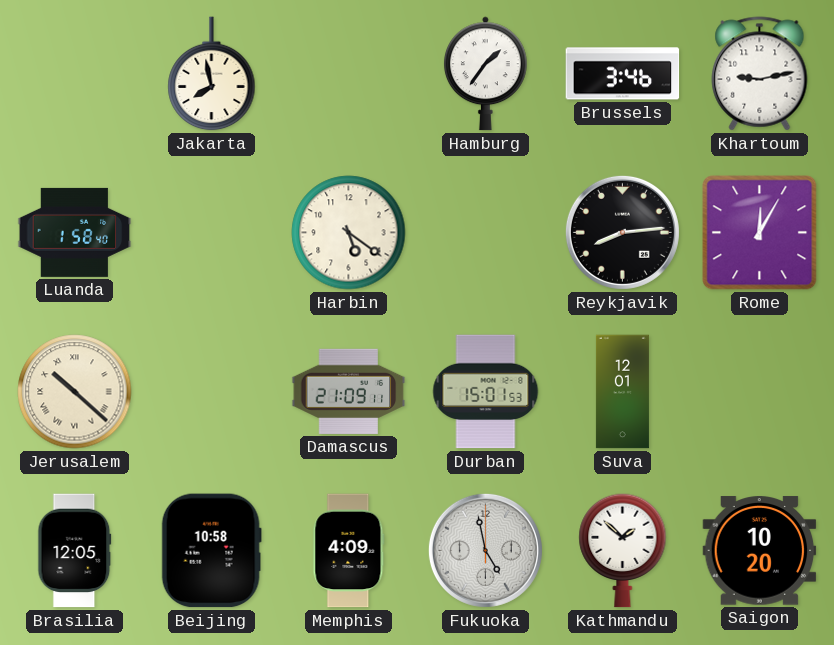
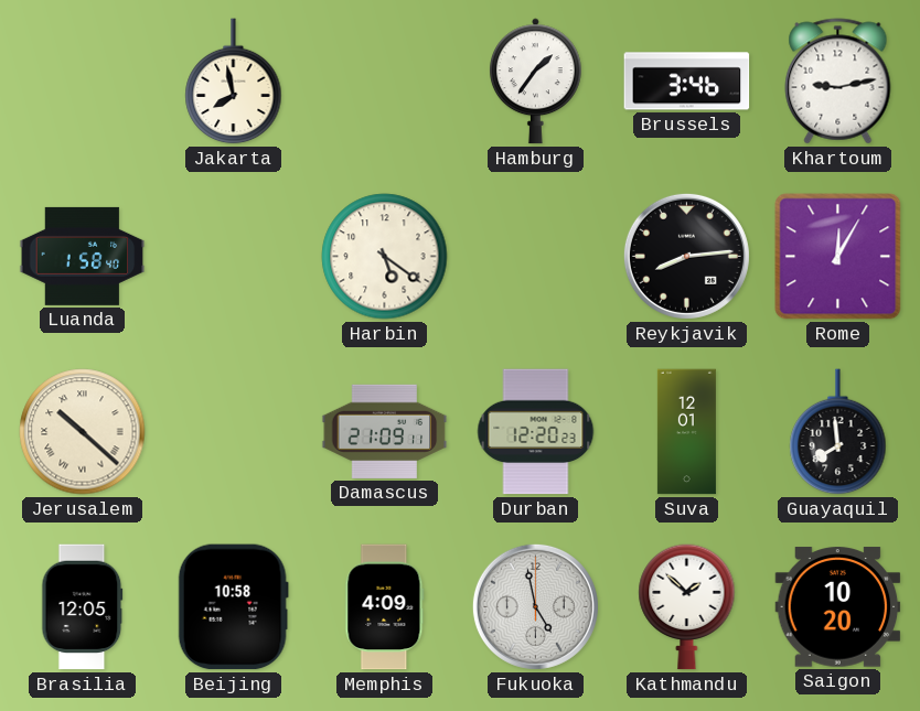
Durban: 15:01 -> 12:20
Guayaquil: none -> 7:59
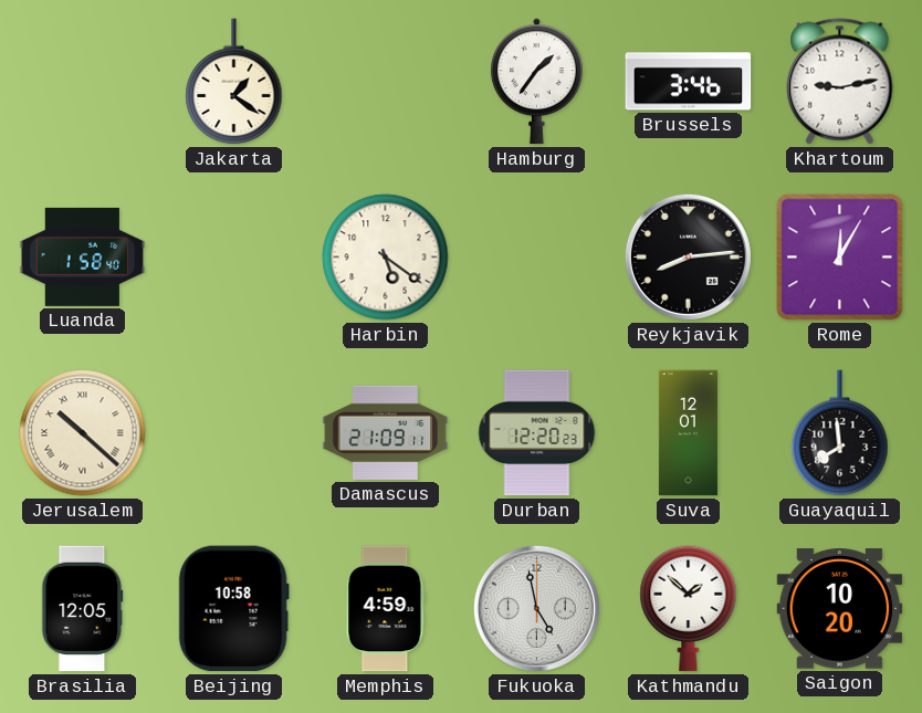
Jakarta: 7:58 -> 1:21
Memphis: 4:09 -> 4:59
